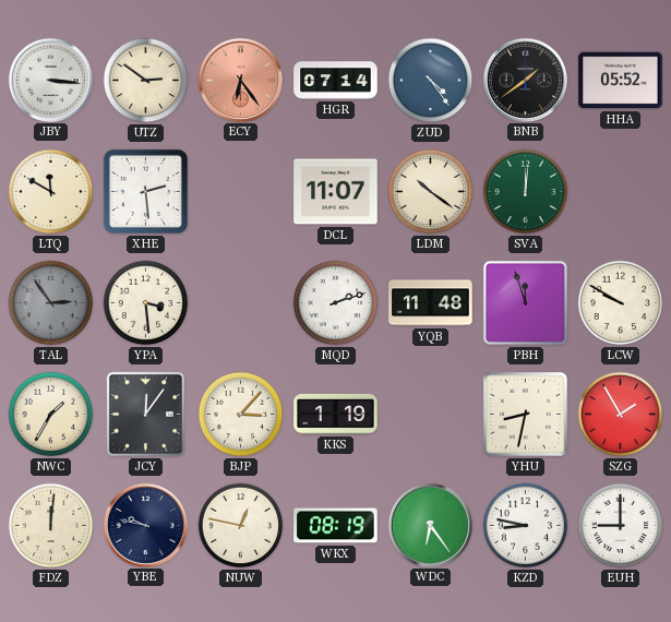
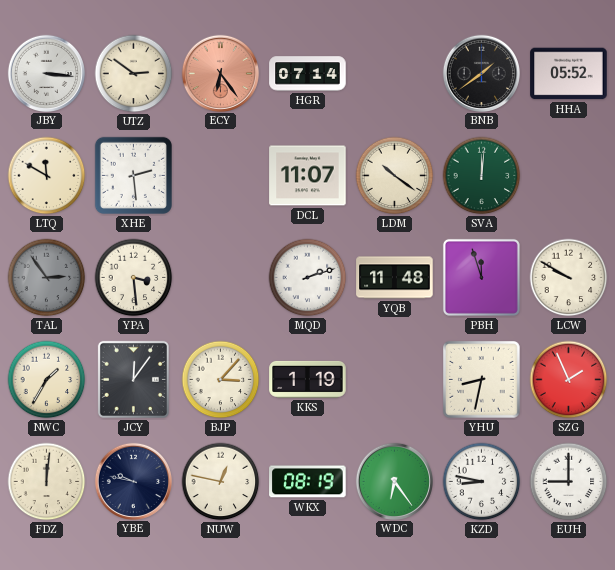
ZUD: 4:24 -> none
SZG: 1:55 -> 1:56
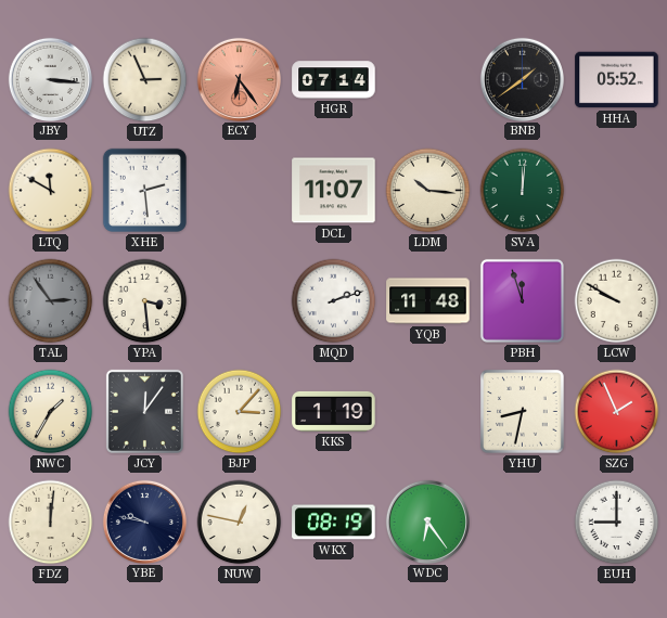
UTZ: 2:51 -> 2:56
LDM: 10:21 -> 10:16
KZD: 8:47 -> none
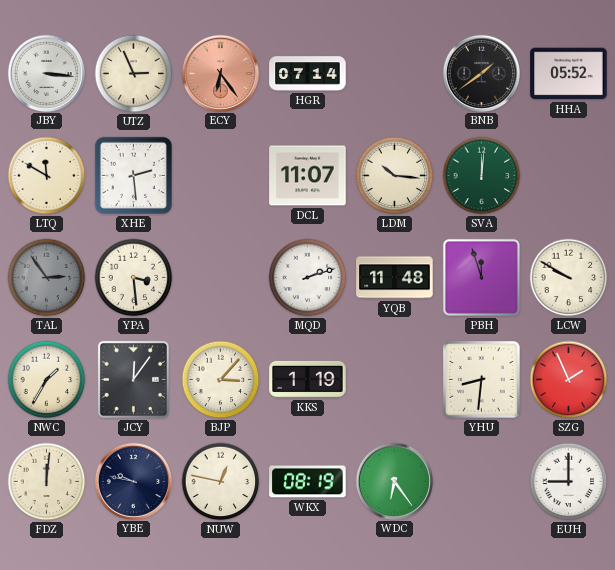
YHU: 8:32 -> 8:31
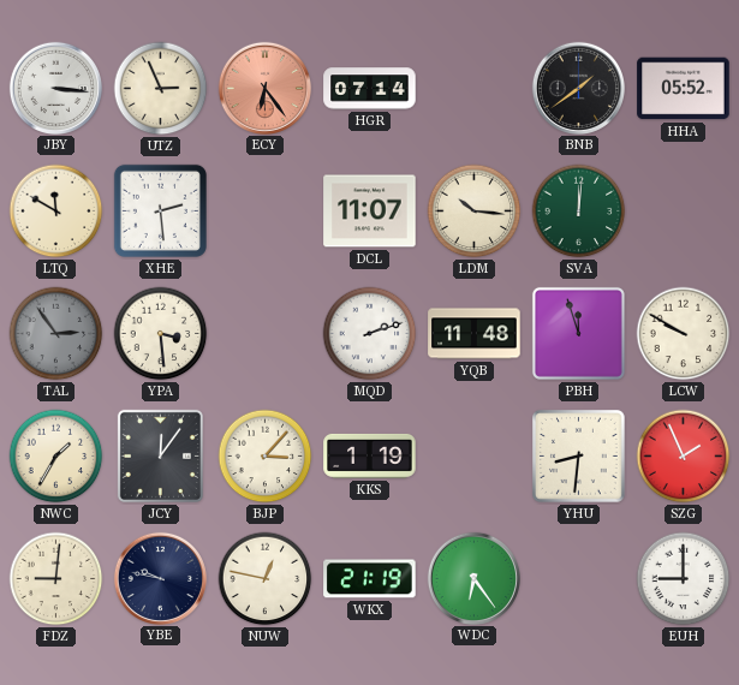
FDZ: 12:01 -> 9:01
WKX: 08:19 -> 21:19
